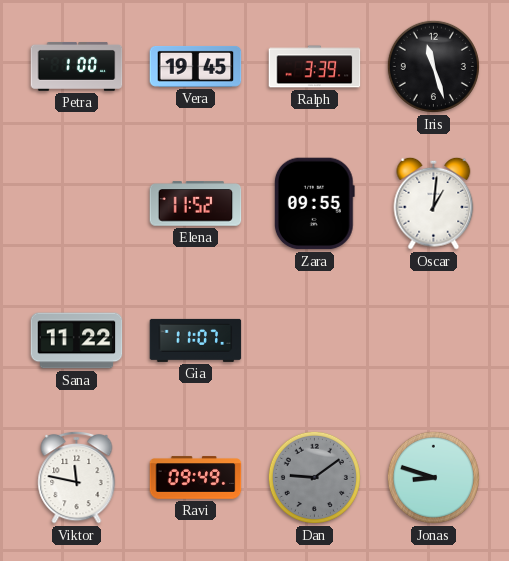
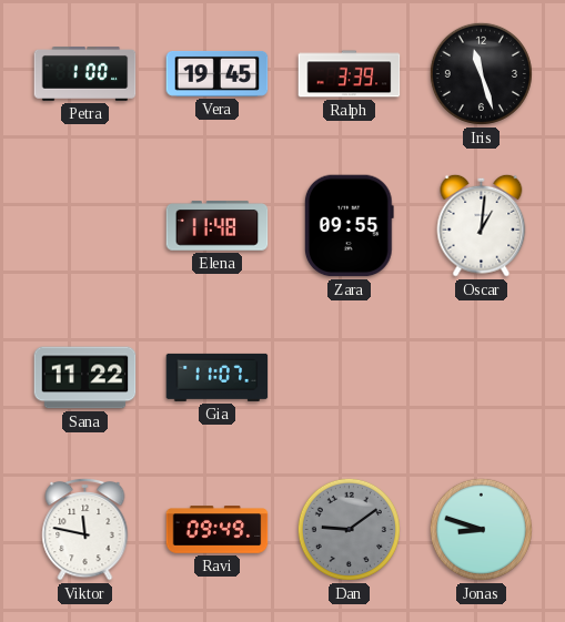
Elena: 11:52 -> 11:48
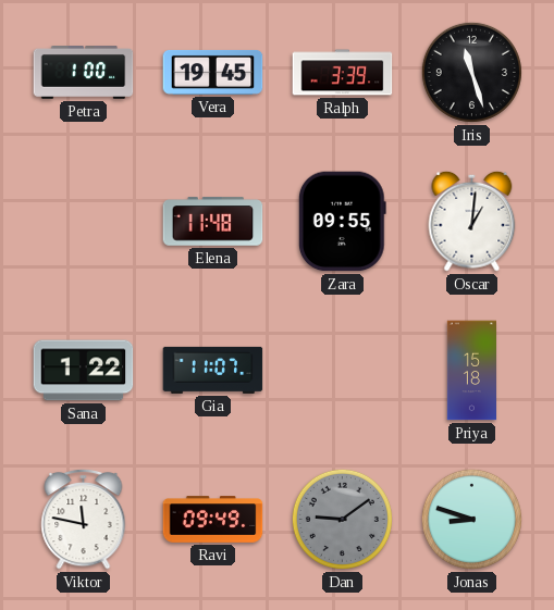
Sana: 11:22 -> 1:22
Priya: none -> 15:18
